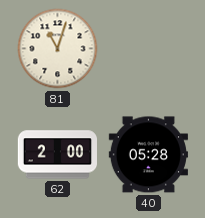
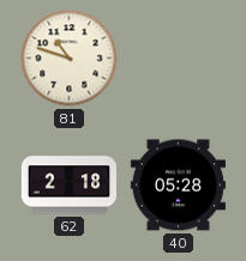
81: 11:03 -> 10:48
62: 2:00 -> 2:18
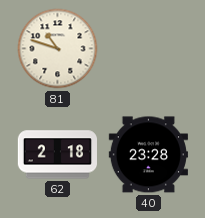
40: 05:28 -> 23:28
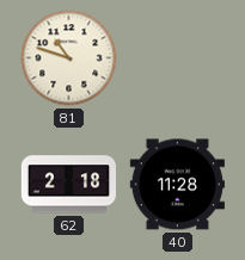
40: 23:28 -> 11:28
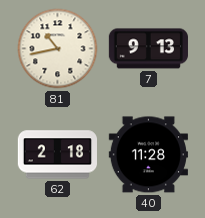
81: 10:48 -> 10:43
7: none -> 9:13
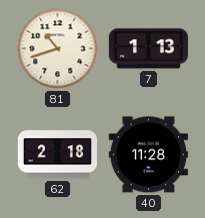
81: 10:43 -> 10:42
7: 9:13 -> 1:13
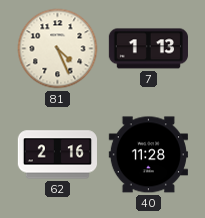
81: 10:42 -> 4:26
62: 2:18 -> 2:16
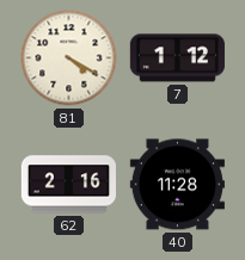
81: 4:26 -> 4:20
7: 1:13 -> 1:12
